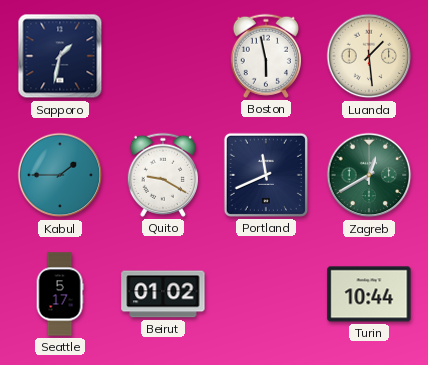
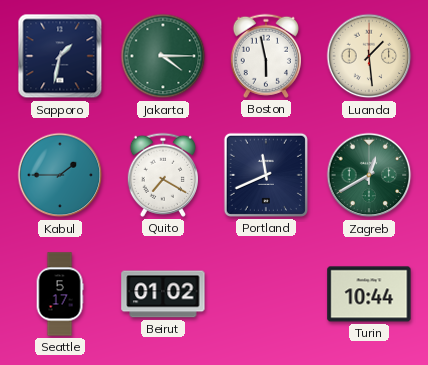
Jakarta: none -> 4:15
Quito: 9:20 -> 7:20
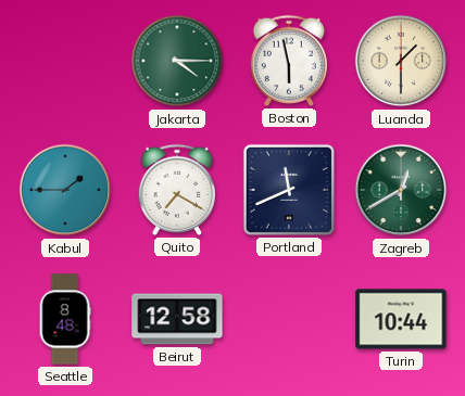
Sapporo: 1:32 -> none
Luanda: 1:29 -> 1:30
Seattle: 5:17 -> 8:48
Beirut: 01:02 -> 12:58
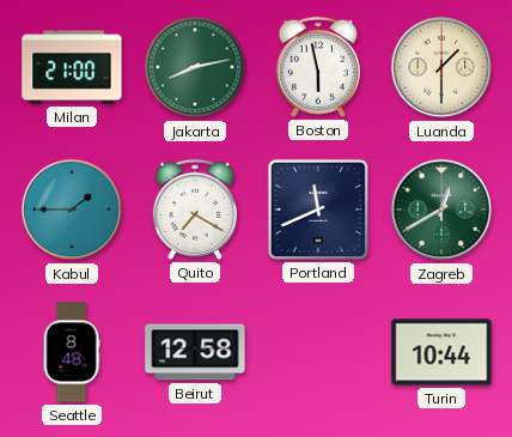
Milan: none -> 21:00
Jakarta: 4:15 -> 8:13
